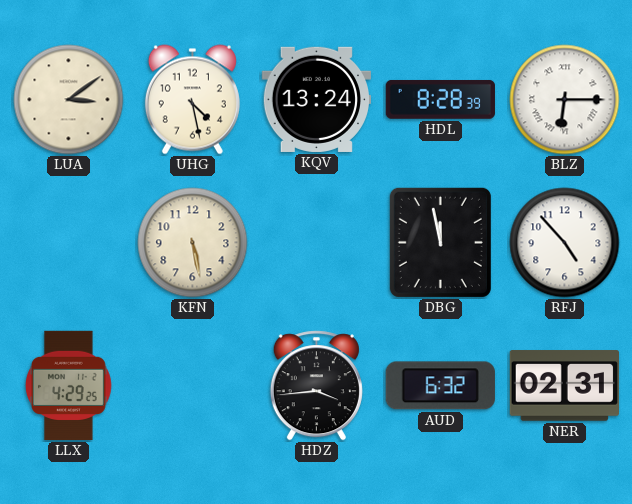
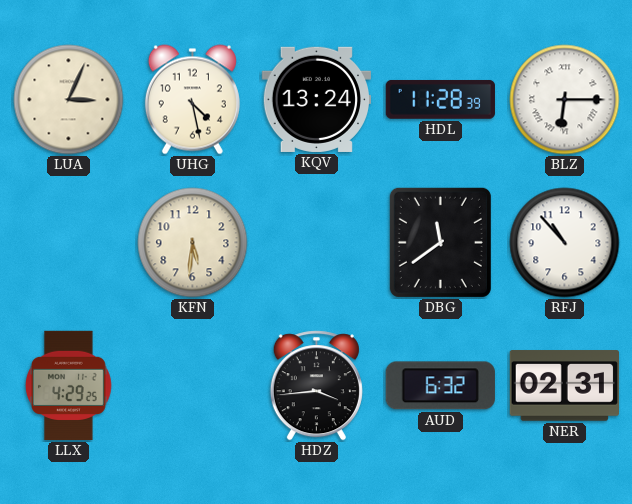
LUA: 3:09 -> 3:04
HDL: 8:28 -> 11:28
KFN: 5:28 -> 5:31
DBG: 11:58 -> 11:39
RFJ: 4:53 -> 10:53
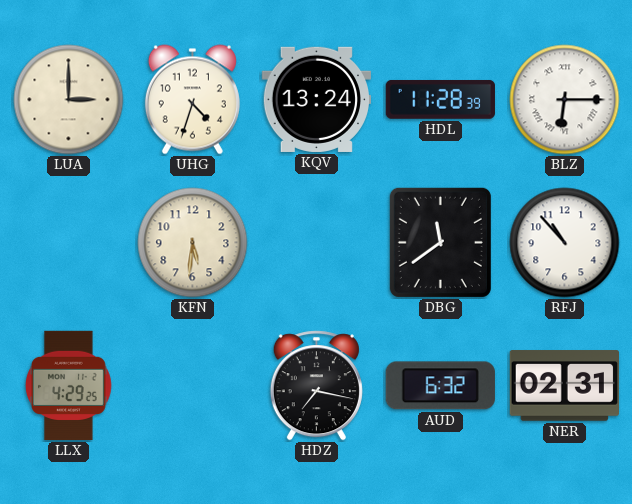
LUA: 3:04 -> 3:00
UHG: 4:28 -> 4:33
HDZ: 3:44 -> 7:17
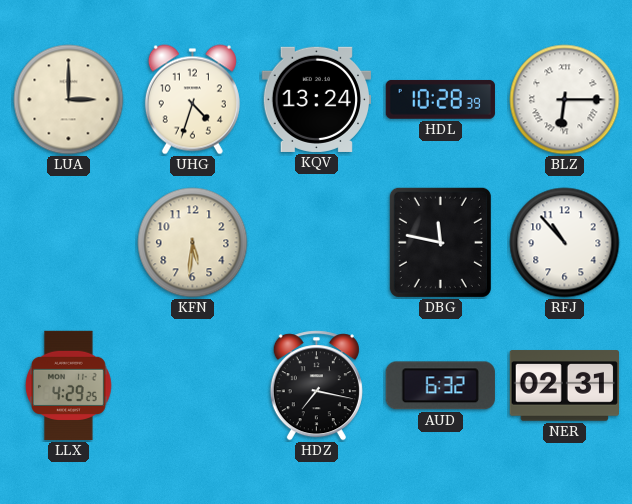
HDL: 11:28 -> 10:28
DBG: 11:39 -> 11:47
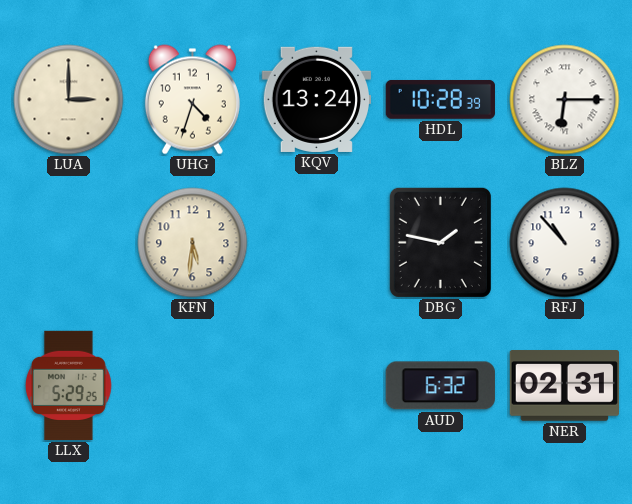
DBG: 11:47 -> 1:47
LLX: 4:29 -> 5:29
HDZ: 7:17 -> none
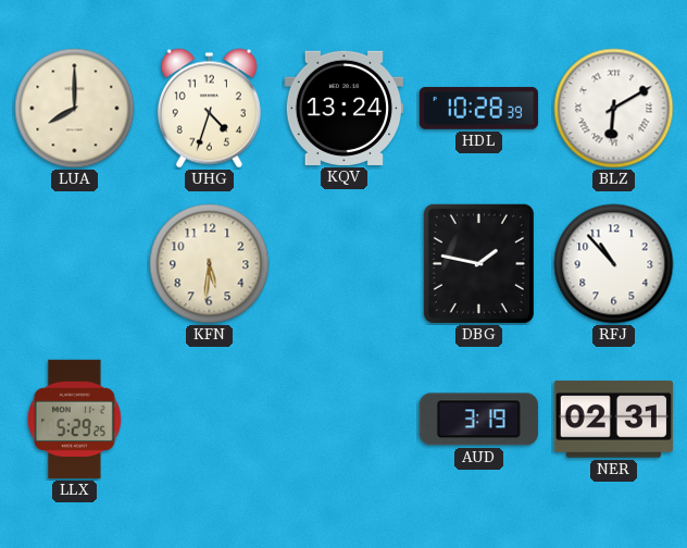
LUA: 3:00 -> 8:00
BLZ: 6:15 -> 6:10
AUD: 6:32 -> 3:19
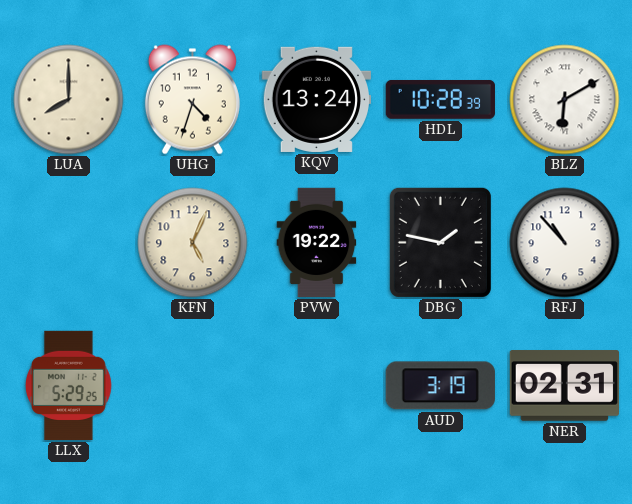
KFN: 5:31 -> 5:04
PVW: none -> 19:22
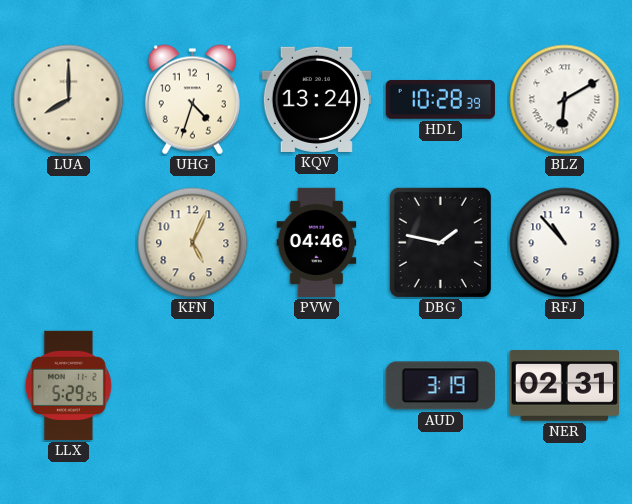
PVW: 19:22 -> 04:46
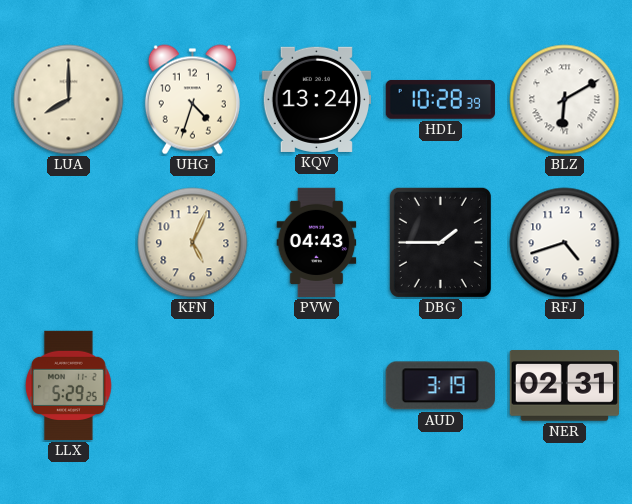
PVW: 04:46 -> 04:43
DBG: 1:47 -> 1:45
RFJ: 10:53 -> 4:42
